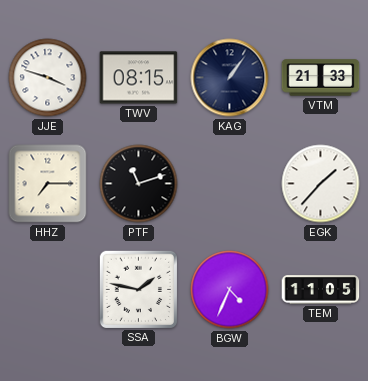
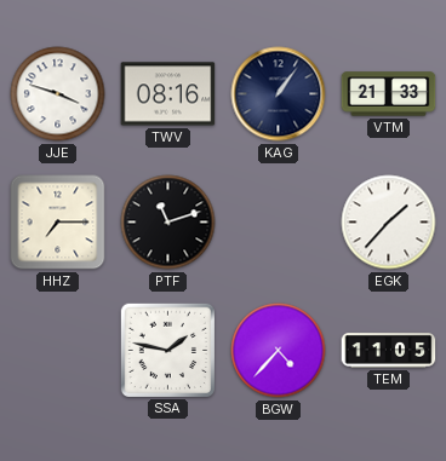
TWV: 08:15 -> 08:16
BGW: 4:34 -> 4:37
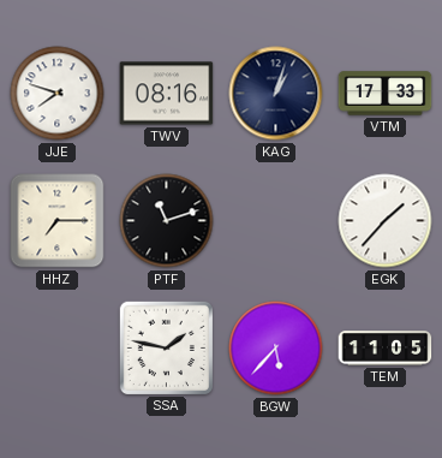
JJE: 3:48 -> 7:48
KAG: 1:06 -> 1:03
VTM: 21:33 -> 17:33
BGW: 4:37 -> 5:37
